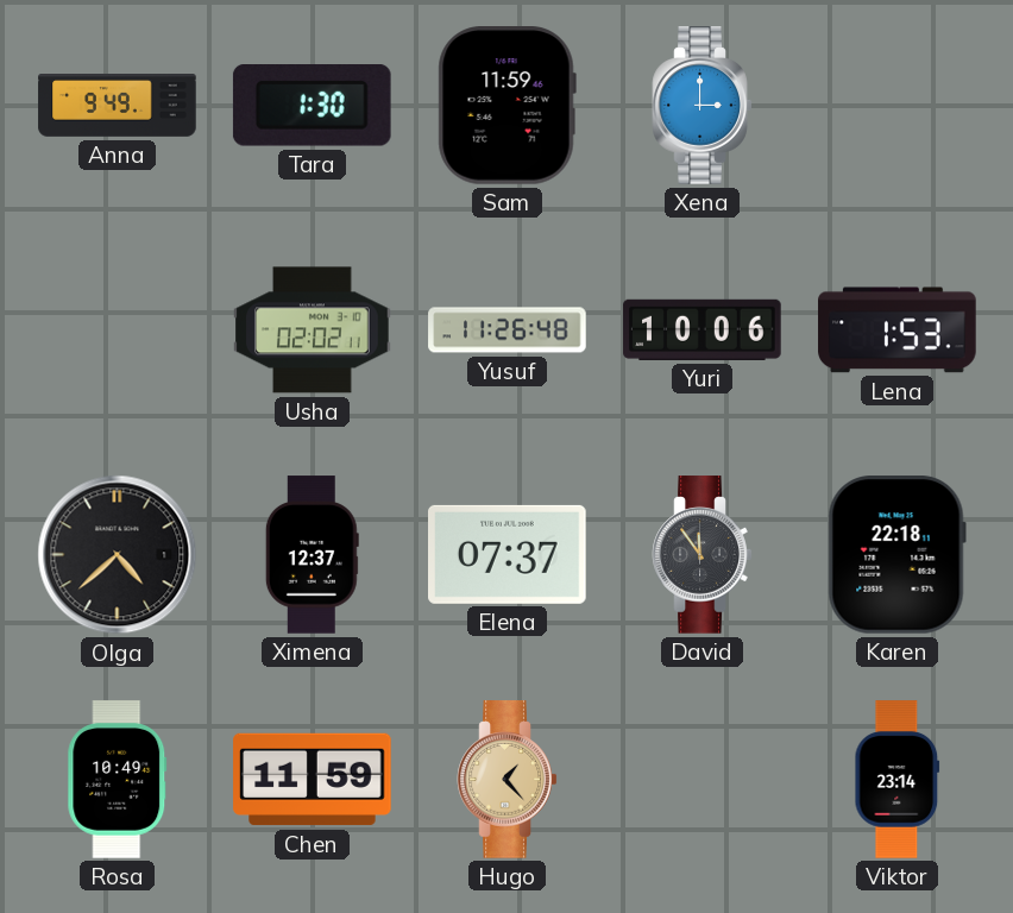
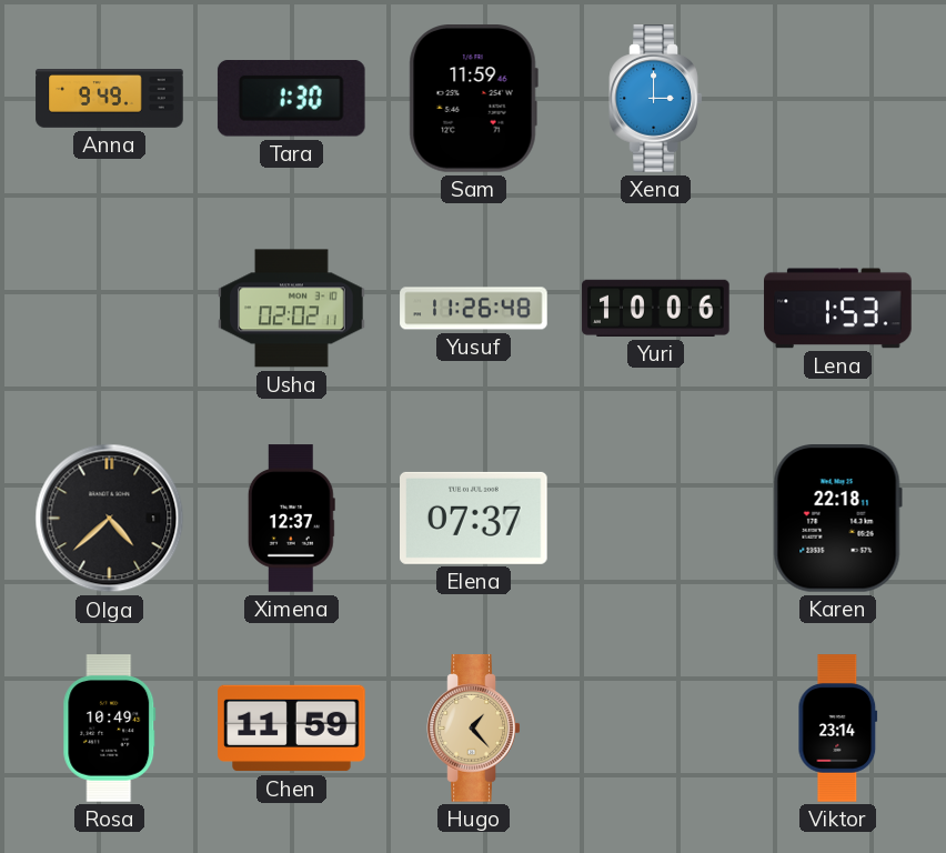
David: 11:54 -> none
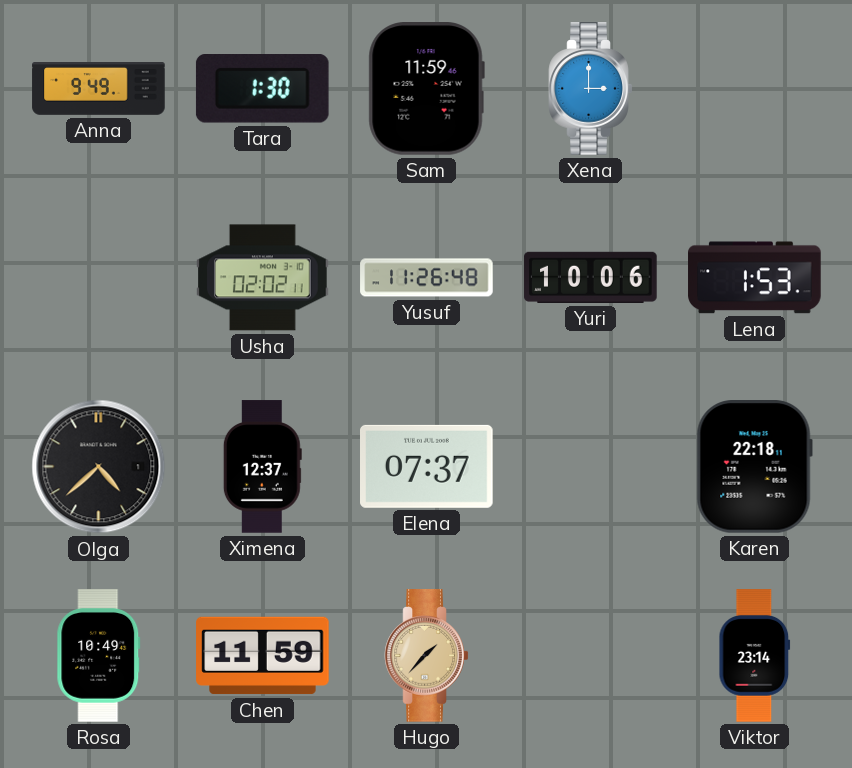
Hugo: 1:23 -> 1:37
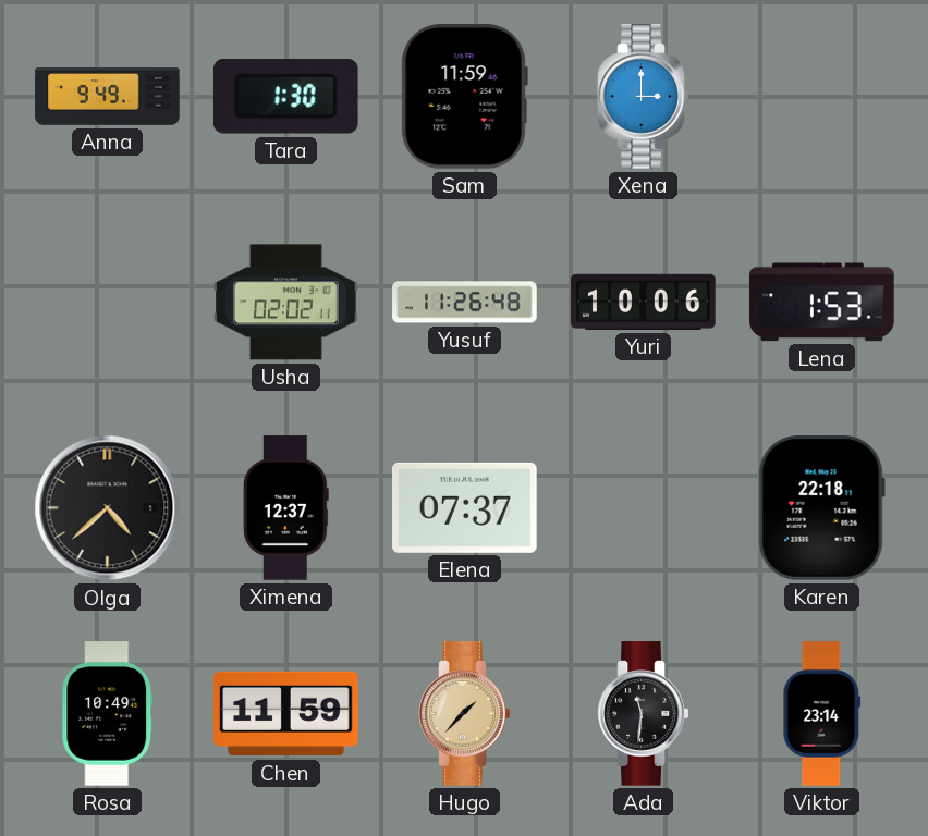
Ada: none -> 11:31
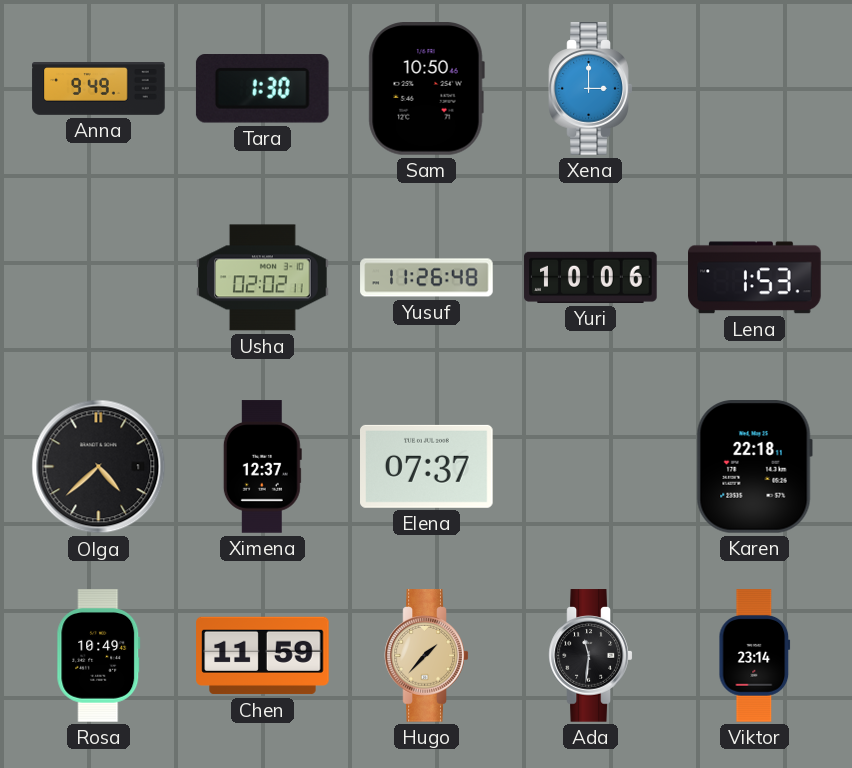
Sam: 11:59 -> 10:50
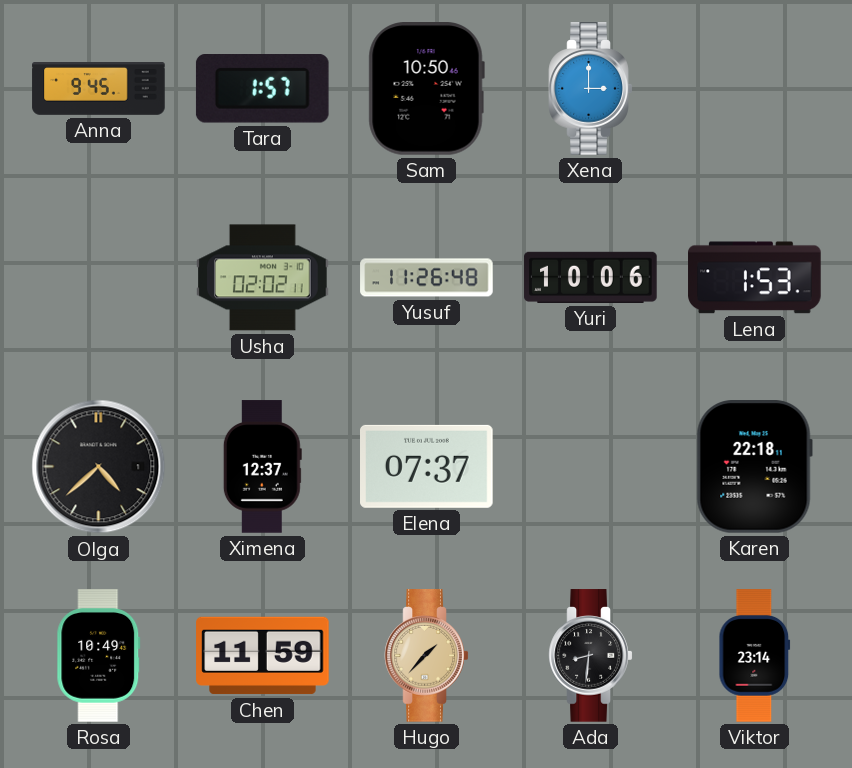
Anna: 9:49 -> 9:45
Tara: 1:30 -> 1:57
Ada: 11:31 -> 8:31
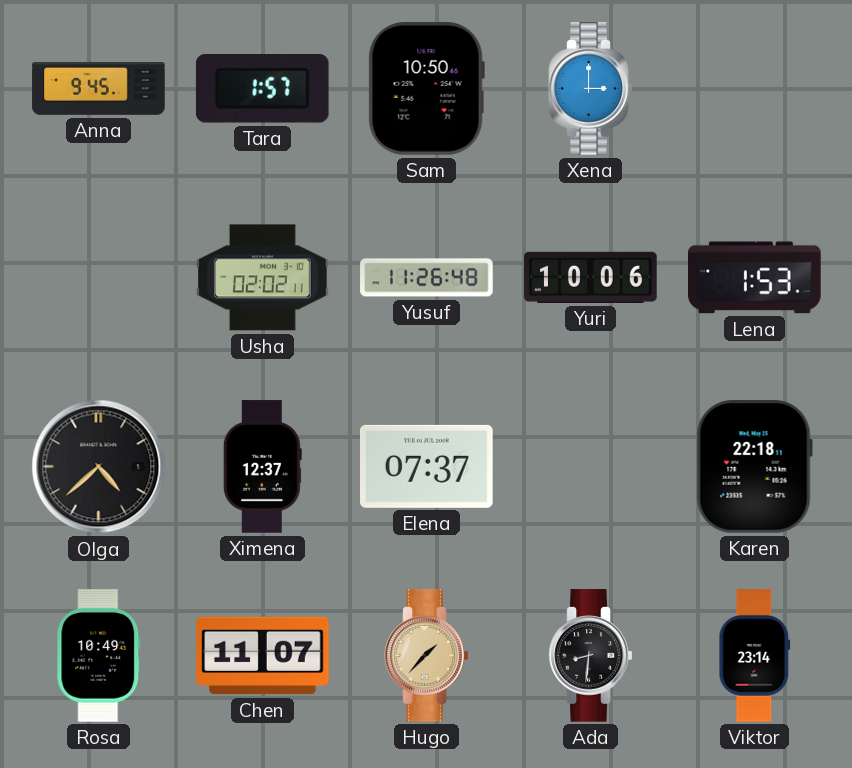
Chen: 11:59 -> 11:07
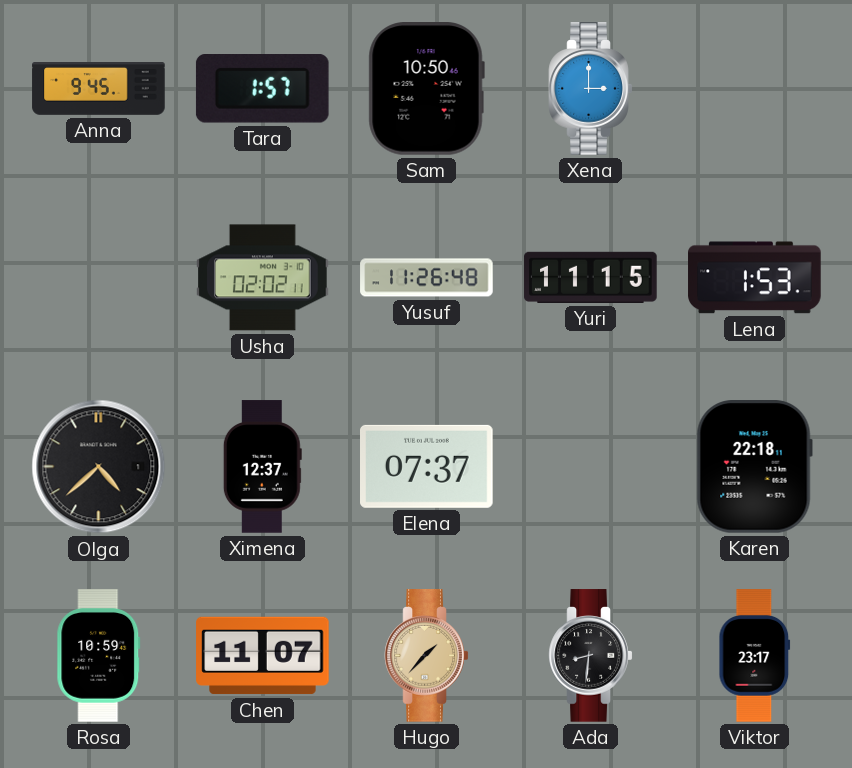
Yuri: 10:06 -> 11:15
Rosa: 10:49 -> 10:59
Viktor: 23:14 -> 23:17
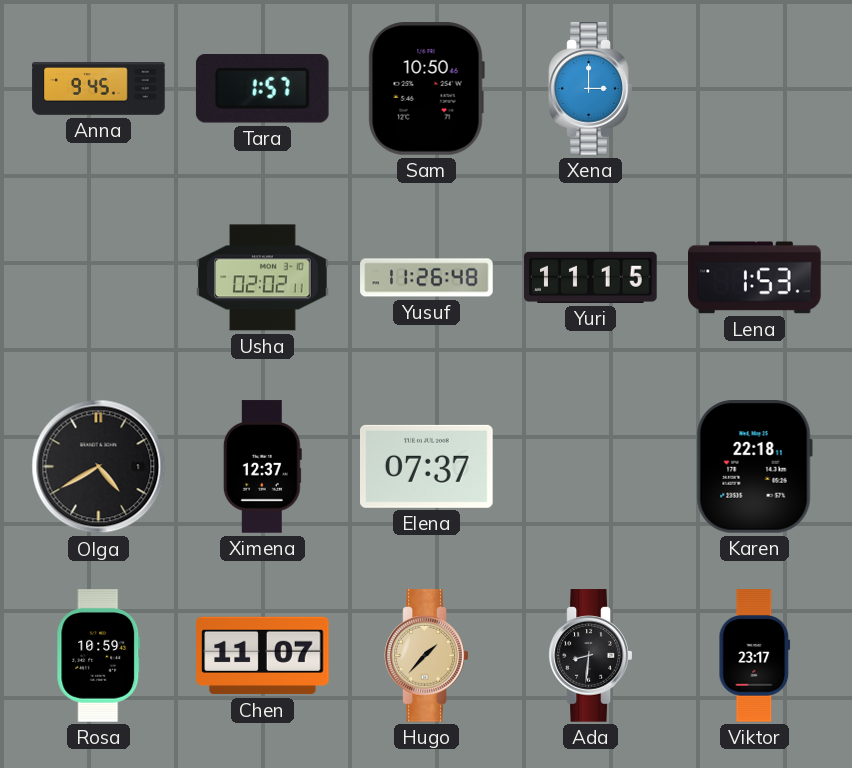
Olga: 4:38 -> 4:40
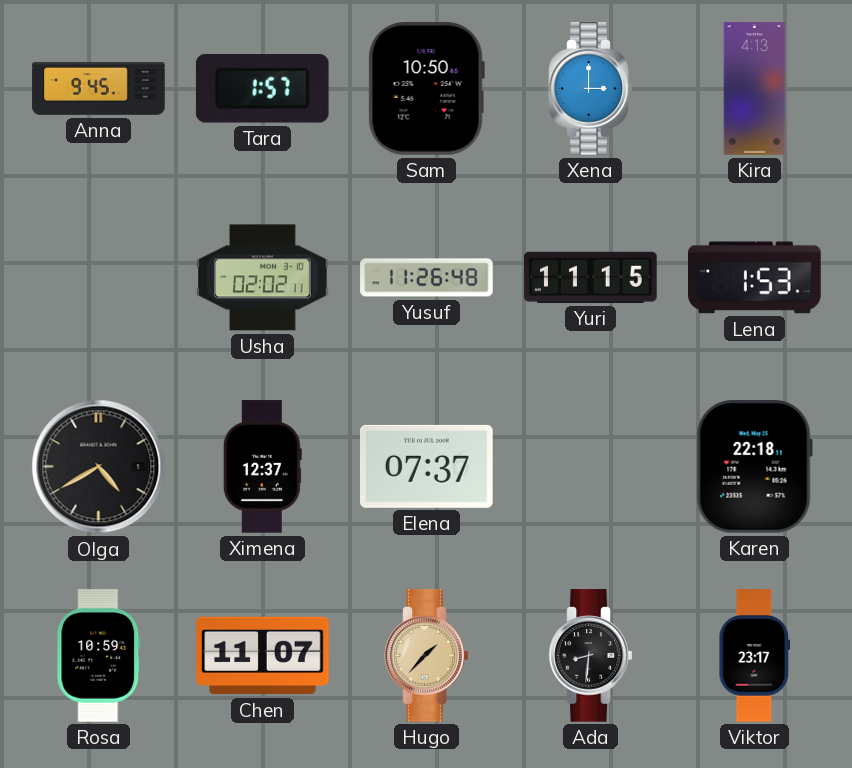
Kira: none -> 4:13
